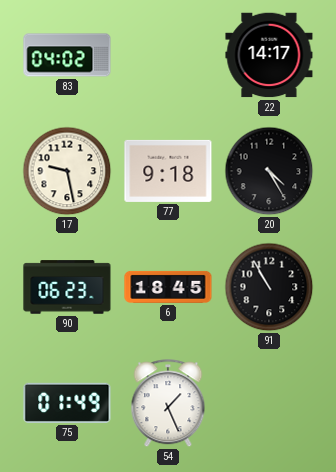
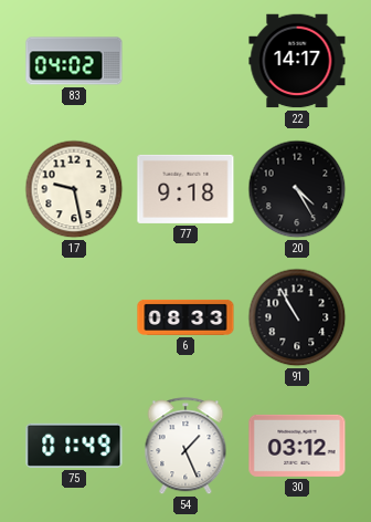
90: 06:23 -> none
6: 18:45 -> 08:33
30: none -> 03:12
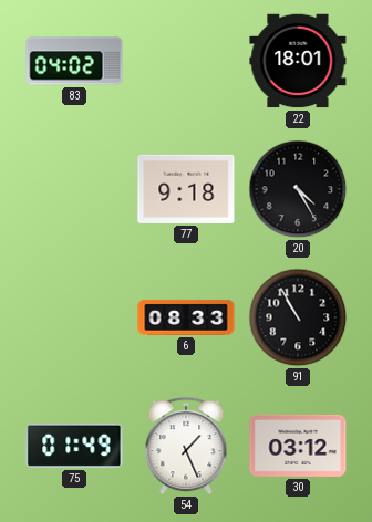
22: 14:17 -> 18:01
17: 9:28 -> none
